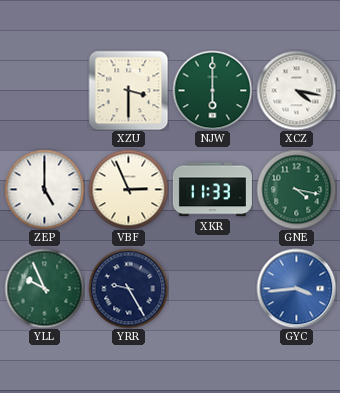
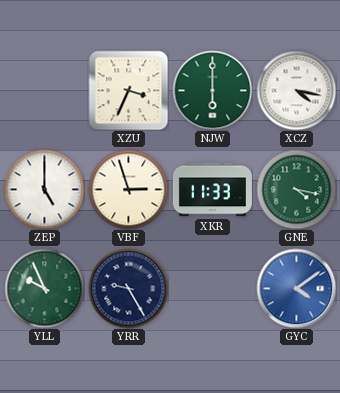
XZU: 3:30 -> 3:34
VBF: 2:56 -> 2:57
GYC: 3:44 -> 4:09
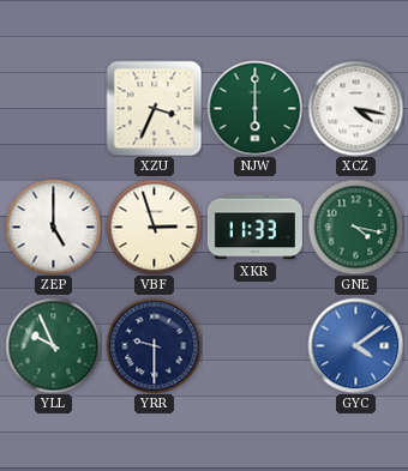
YRR: 9:25 -> 9:30
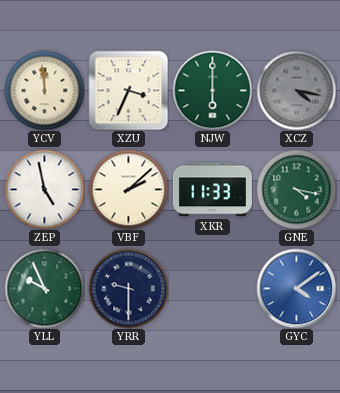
YCV: none -> 11:59
XCZ dial: white -> grey
ZEP: 5:00 -> 4:58
VBF: 2:57 -> 2:08
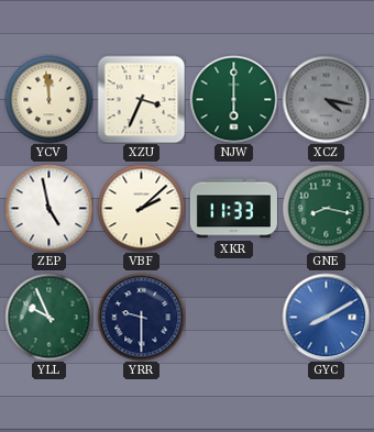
GNE: 4:17 -> 8:17
GYC: 4:09 -> 8:10
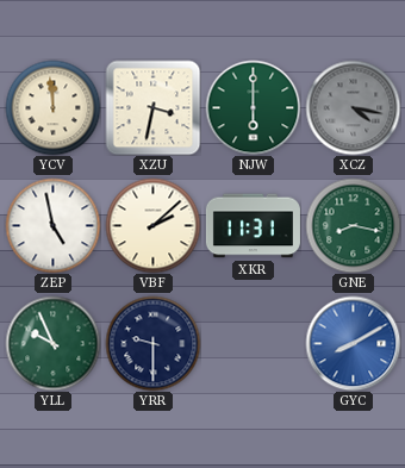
XZU: 3:34 -> 3:32
XKR: 11:33 -> 11:31
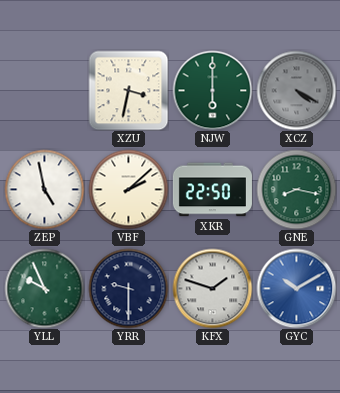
YCV: 11:59 -> none
XCZ: 4:17 -> 4:20
XKR: 11:31 -> 22:50
KFX: none -> 1:48
GYC: 8:10 -> 10:10
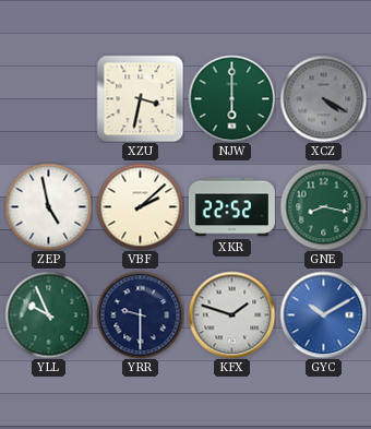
XKR: 22:50 -> 22:52
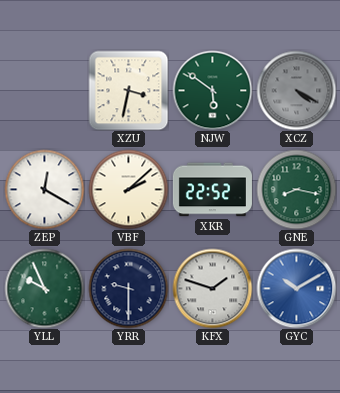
NJW: 6:00 -> 5:51
ZEP: 4:58 -> 12:20
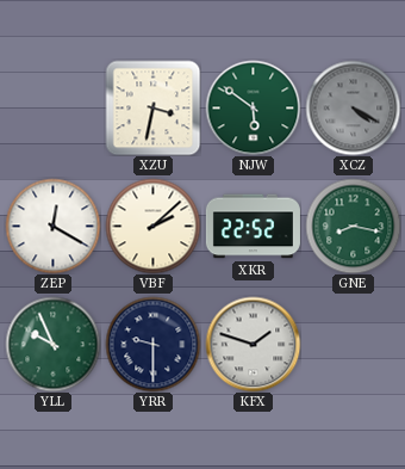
GYC: 10:10 -> none
